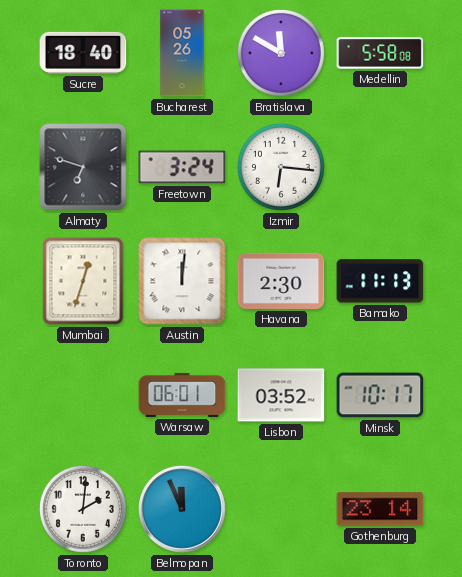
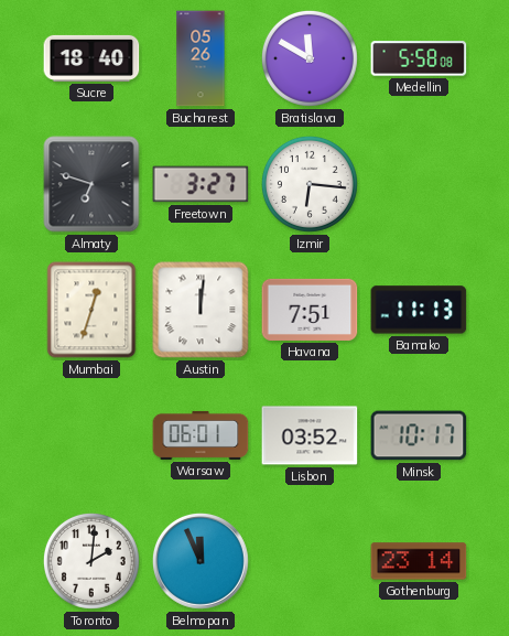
Freetown: 3:24 -> 3:27
Havana: 2:30 -> 7:51
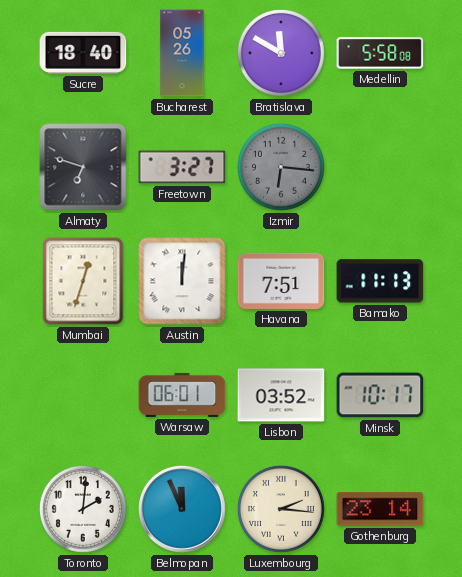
Izmir dial: white -> grey
Luxembourg: none -> 2:16
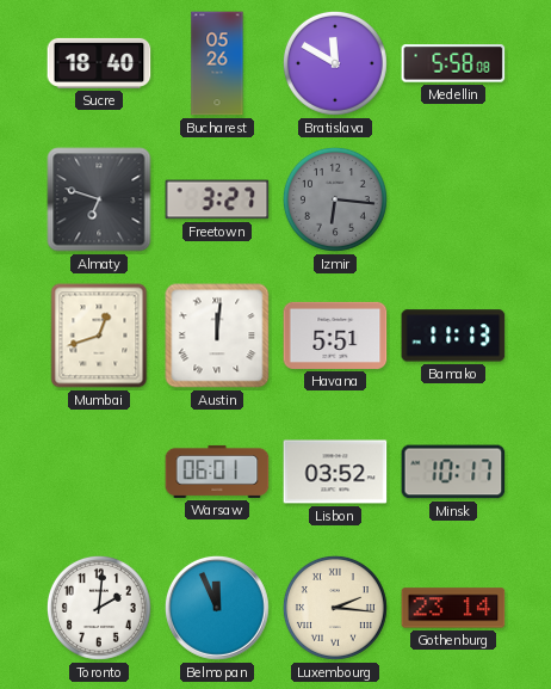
Mumbai: 12:33 -> 12:42
Havana: 7:51 -> 5:51
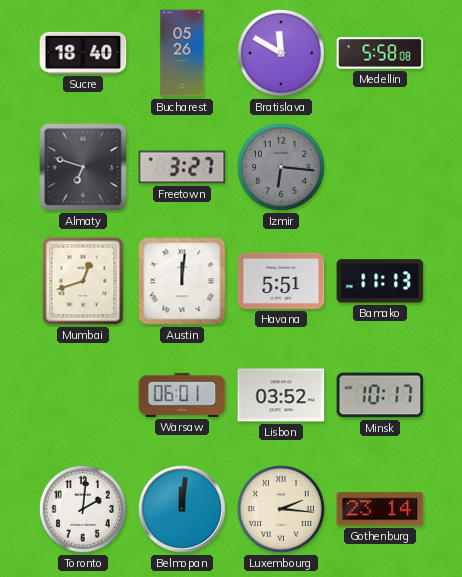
Belmopan: 11:56 -> 12:01
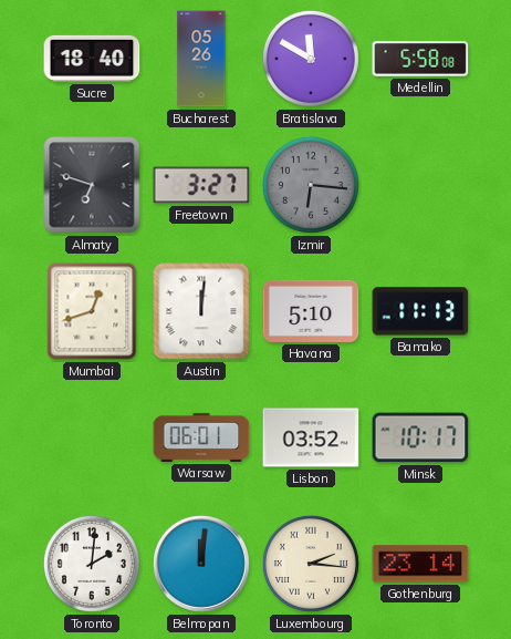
Havana: 5:51 -> 5:10
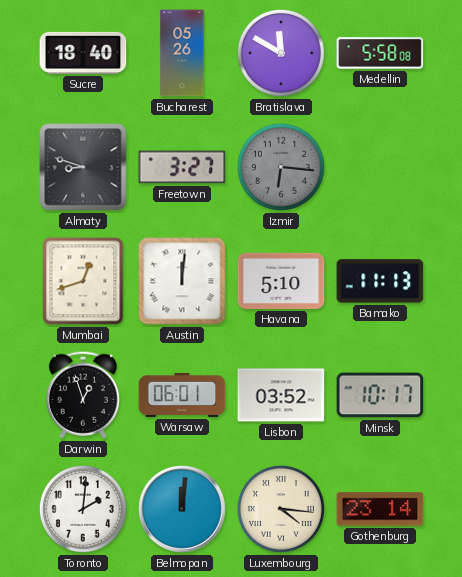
Almaty: 6:48 -> 8:48
Darwin: none -> 12:57
Luxembourg: 2:16 -> 4:16
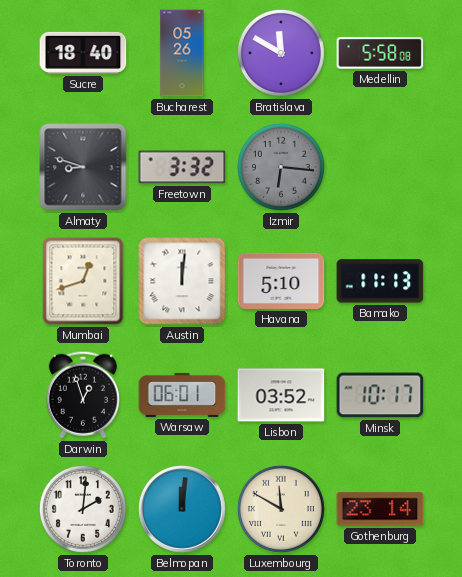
Freetown: 3:27 -> 3:32
Luxembourg: 4:16 -> 11:50
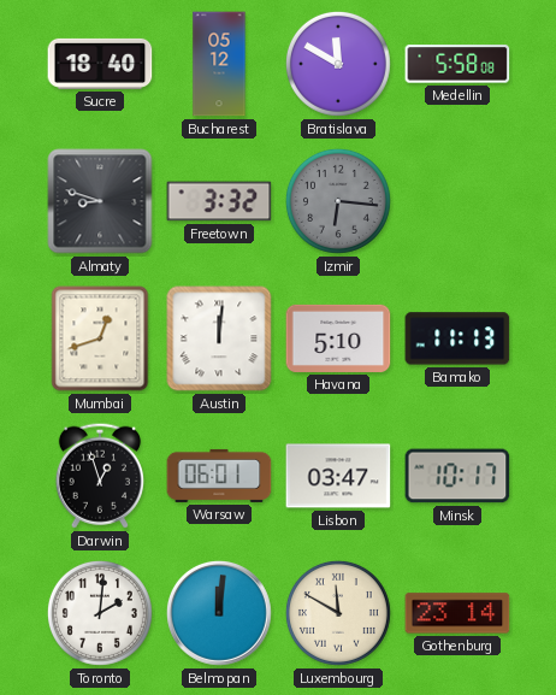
Bucharest: 05:26 -> 05:12
Lisbon: 03:52 -> 03:47
